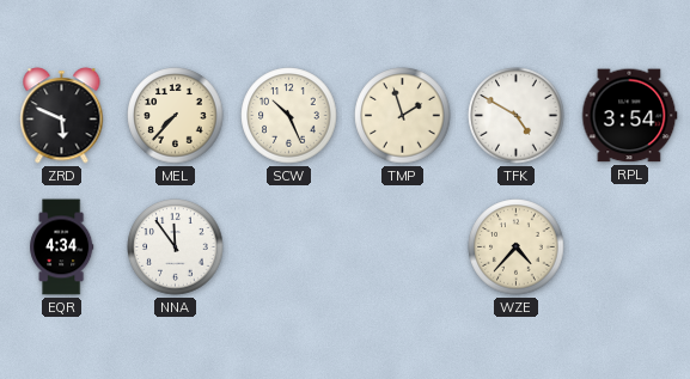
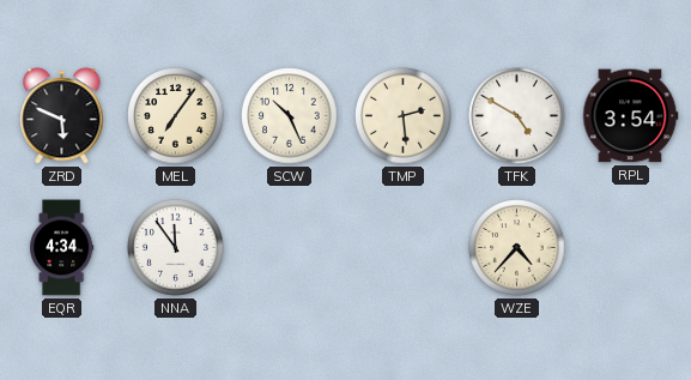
MEL: 7:37 -> 7:06
TMP: 1:57 -> 2:29
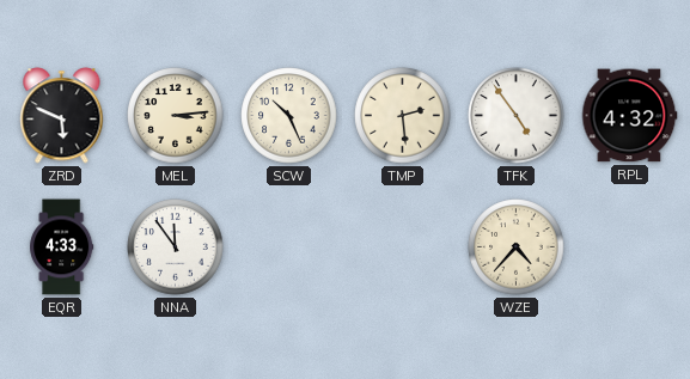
MEL: 7:06 -> 3:14
TFK: 4:50 -> 4:54
RPL: 3:54 -> 4:32
EQR: 4:34 -> 4:33
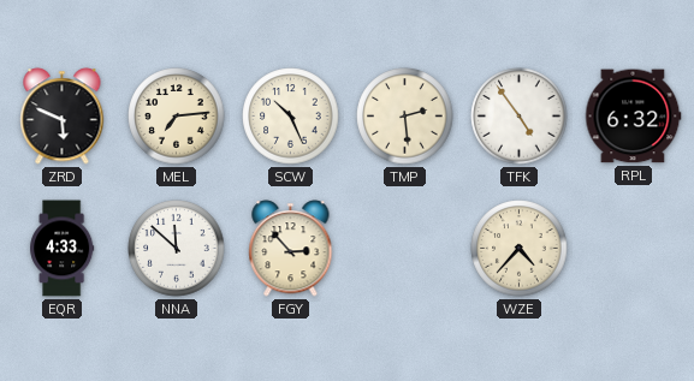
MEL: 3:14 -> 7:14
RPL: 4:32 -> 6:32
NNA: 11:54 -> 11:52
FGY: none -> 2:53
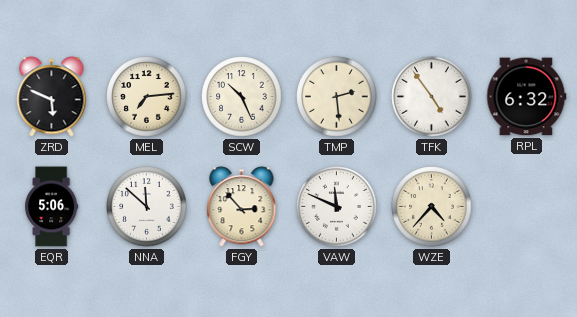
EQR: 4:33 -> 5:06
VAW: none -> 11:49
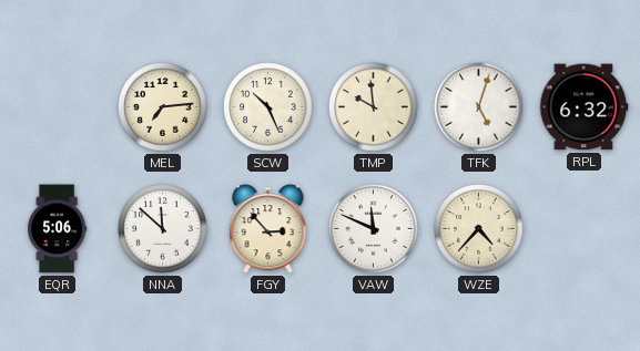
ZRD: 5:49 -> none
TMP: 2:29 -> 9:59
TFK: 4:54 -> 5:03
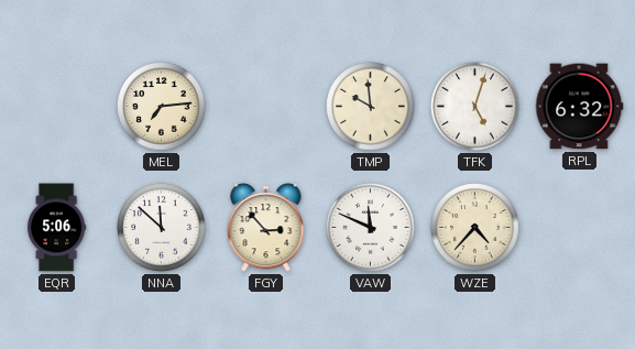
SCW: 10:26 -> none
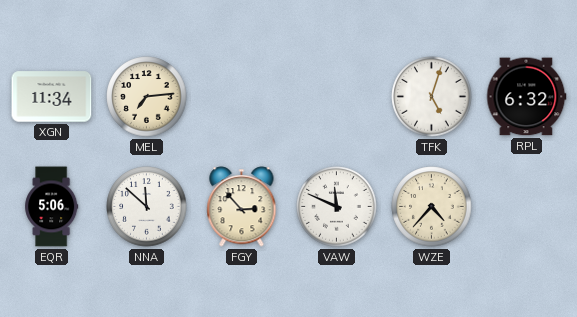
XGN: none -> 11:34
TMP: 9:59 -> none
